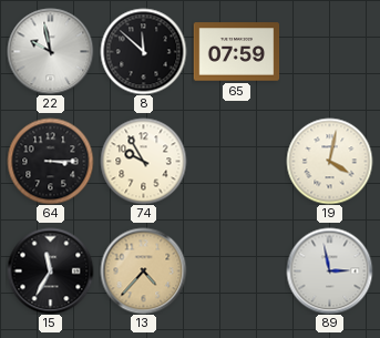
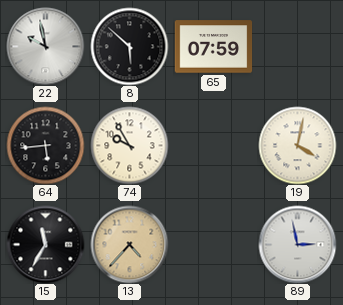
8: 11:52 -> 5:52
64: 3:15 -> 5:44
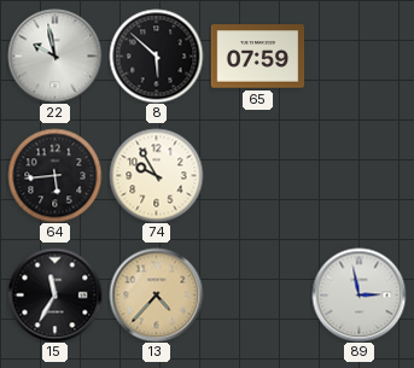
19: 4:02 -> none
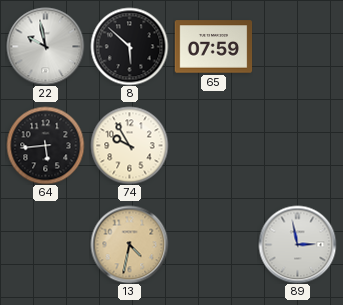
15: 11:35 -> none
13: 4:37 -> 4:32
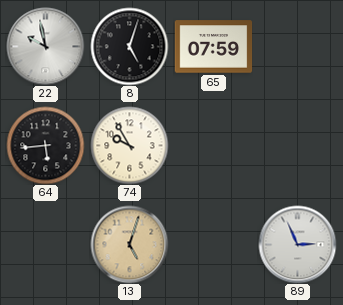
8: 5:52 -> 5:03
13: 4:32 -> 5:03
89: 2:58 -> 2:56
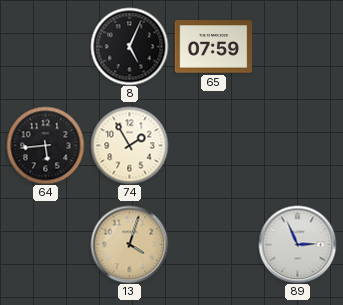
22: 9:58 -> none
8: 5:03 -> 5:04
74: 9:55 -> 1:55
13: 5:03 -> 4:03
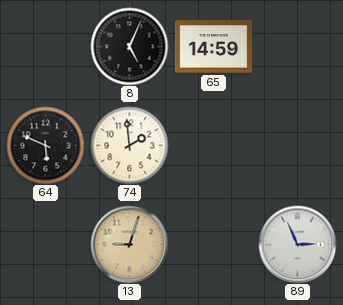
65: 07:59 -> 14:59
64: 5:44 -> 5:49
74: 1:55 -> 1:59
13: 4:03 -> 9:03
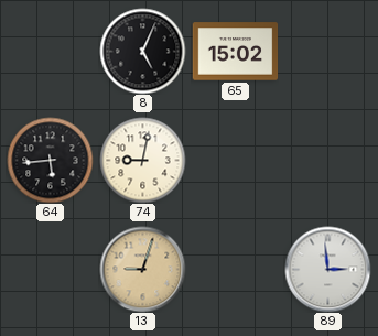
65: 14:59 -> 15:02
64: 5:49 -> 5:44
74: 1:59 -> 9:02
89: 2:56 -> 2:59
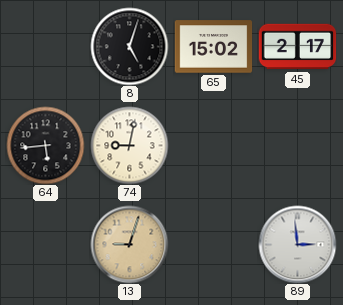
8: 5:04 -> 5:03
45: none -> 2:17
